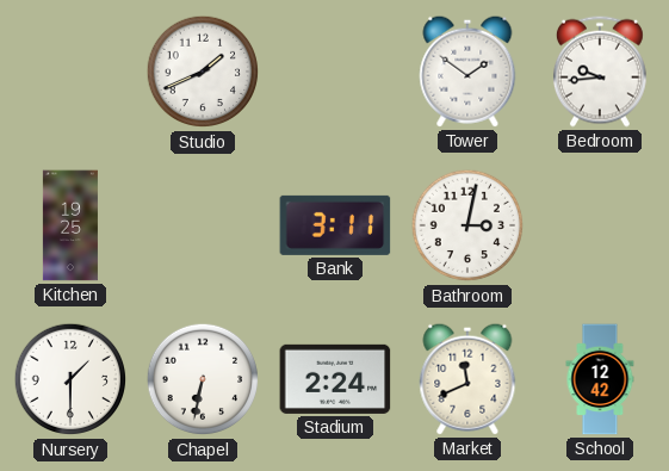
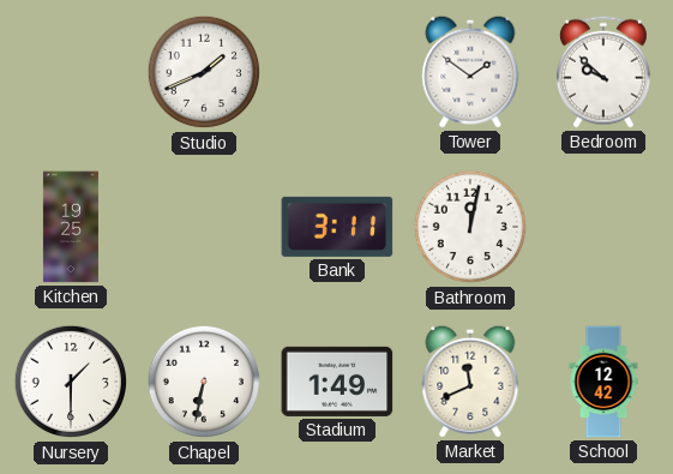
Bedroom: 9:44 -> 9:52
Bathroom: 3:02 -> 12:02
Stadium: 2:24 -> 1:49
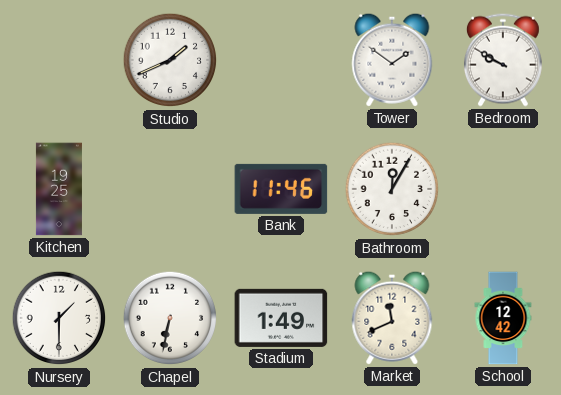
Bedroom: 9:52 -> 9:50
Bank: 3:11 -> 11:46
Bathroom: 12:02 -> 12:05
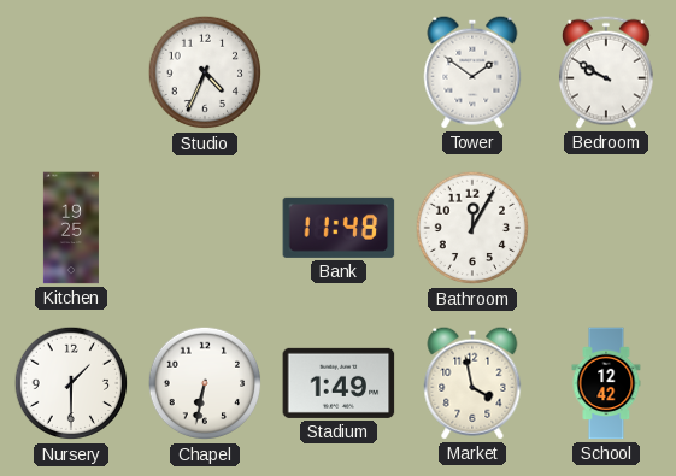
Studio: 1:41 -> 4:34
Bank: 11:46 -> 11:48
Market: 11:41 -> 3:58
